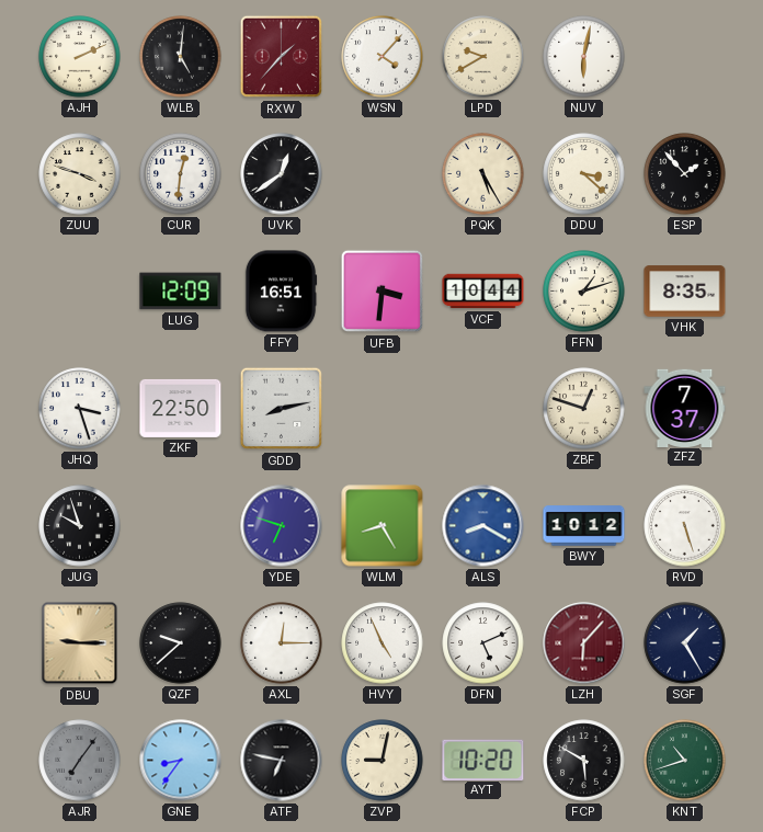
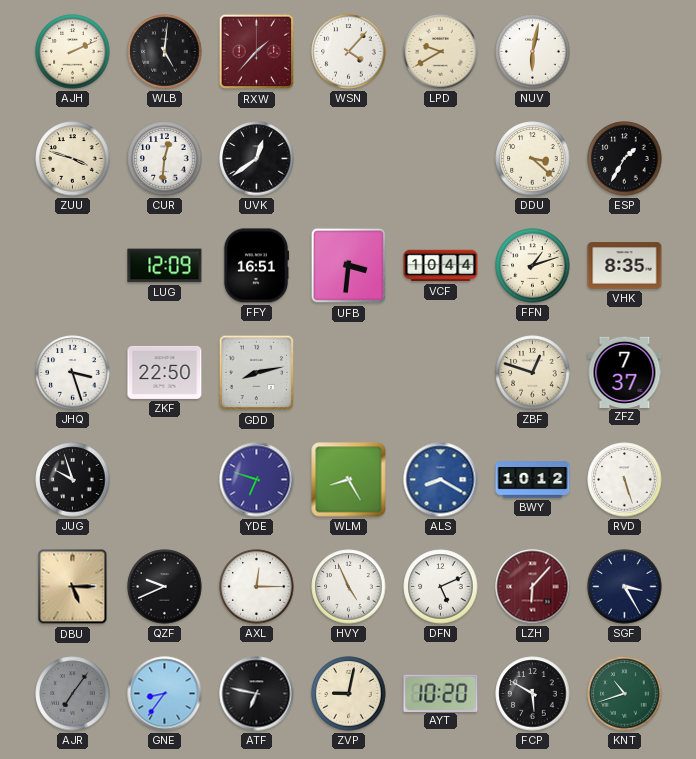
PQK: 5:25 -> none
ESP: 1:53 -> 1:35
DBU: 9:15 -> 5:15
QZF: 9:38 -> 9:41
SGF: 1:25 -> 3:25
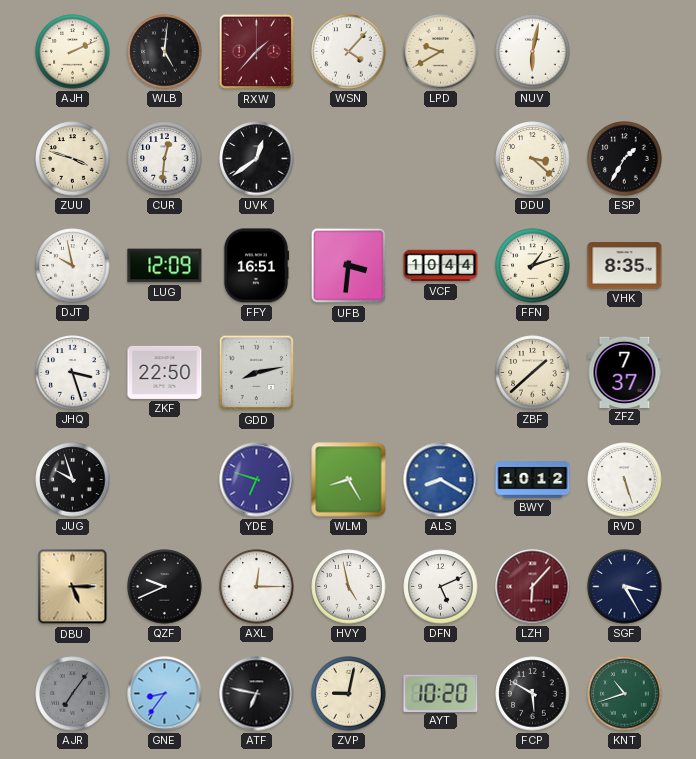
DJT: none -> 9:58
ZBF: 12:48 -> 1:38
HVY: 4:56 -> 4:58
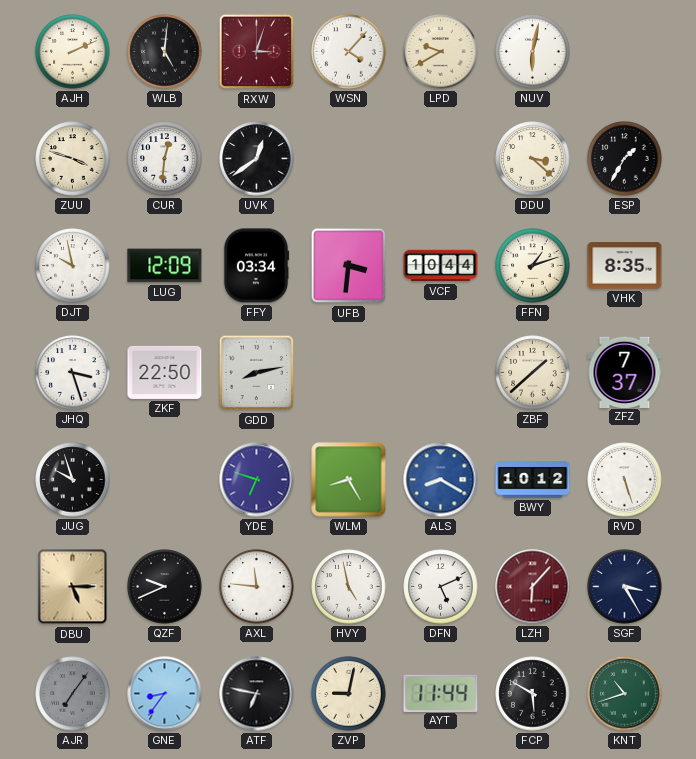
RXW: 1:37 -> 3:03
FFY: 16:51 -> 03:34
AXL: 12:15 -> 11:46
AYT: 10:20 -> 11:44
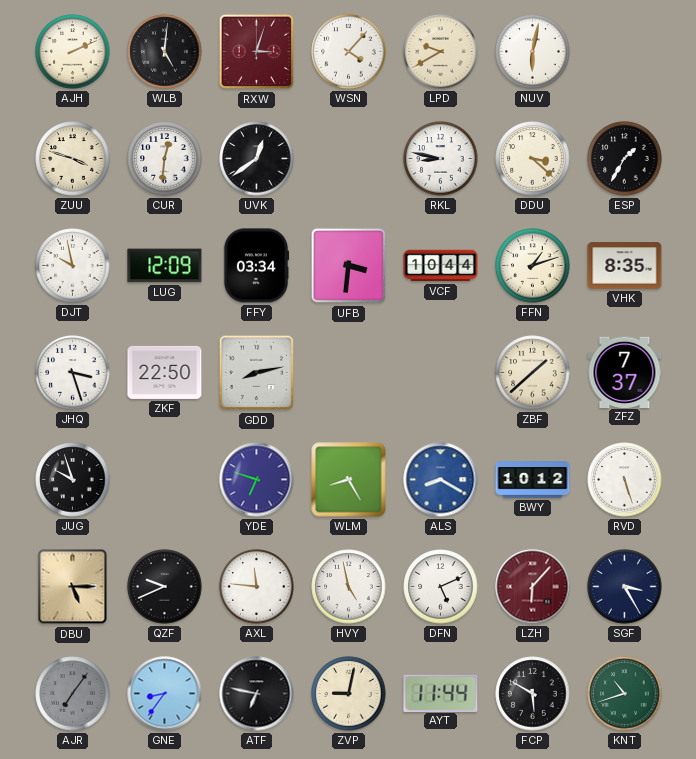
RKL: none -> 8:47
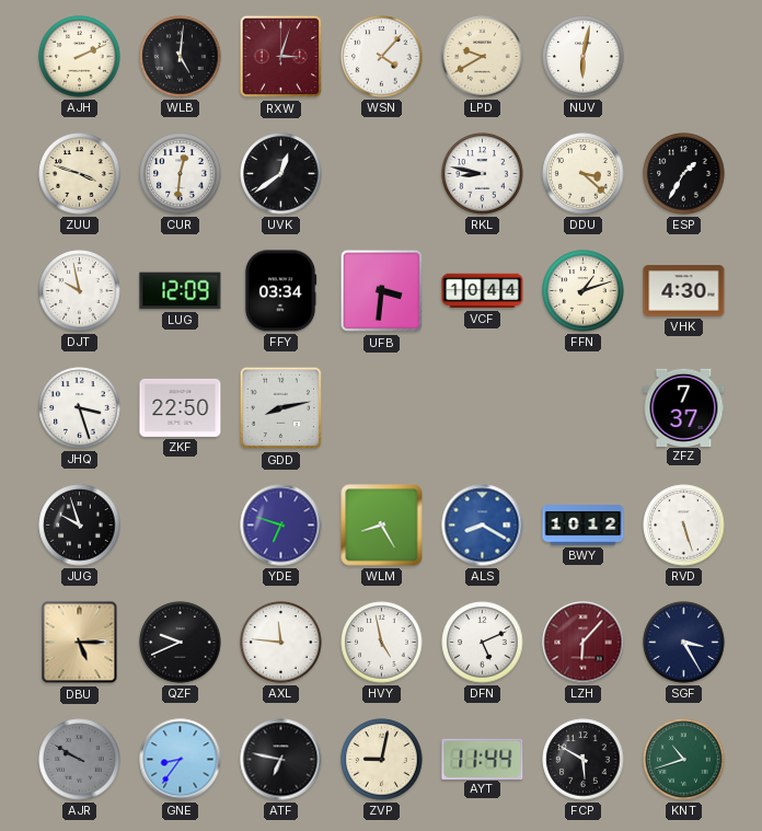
VHK: 8:35 -> 4:30
ZBF: 1:38 -> none
AJR: 7:06 -> 9:50
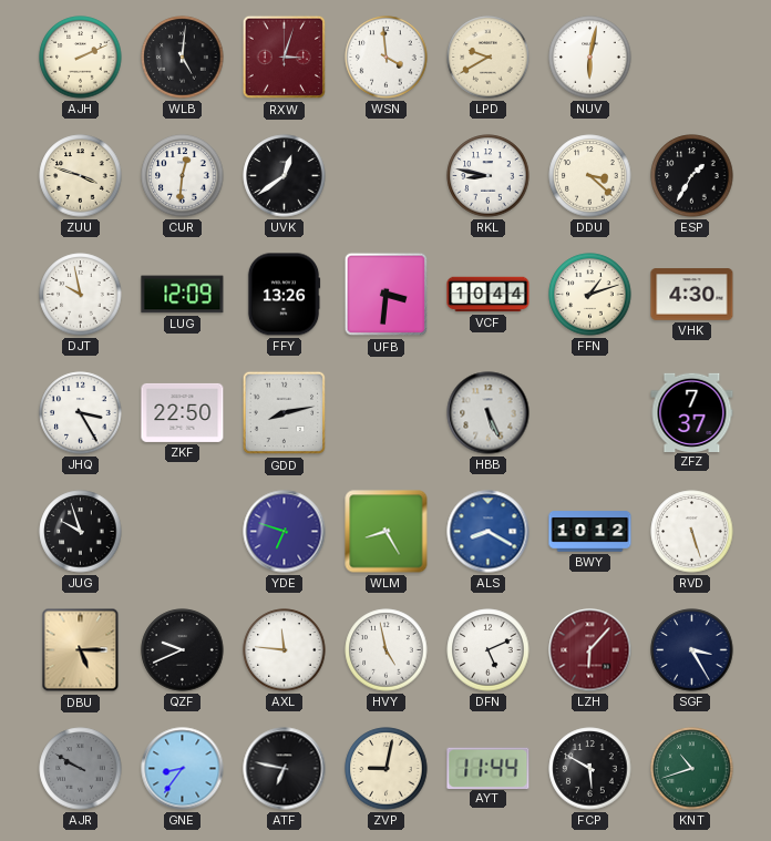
WSN: 4:07 -> 3:59
FFY: 03:34 -> 13:26
JHQ: 3:27 -> 3:25
HBB: none -> 5:26
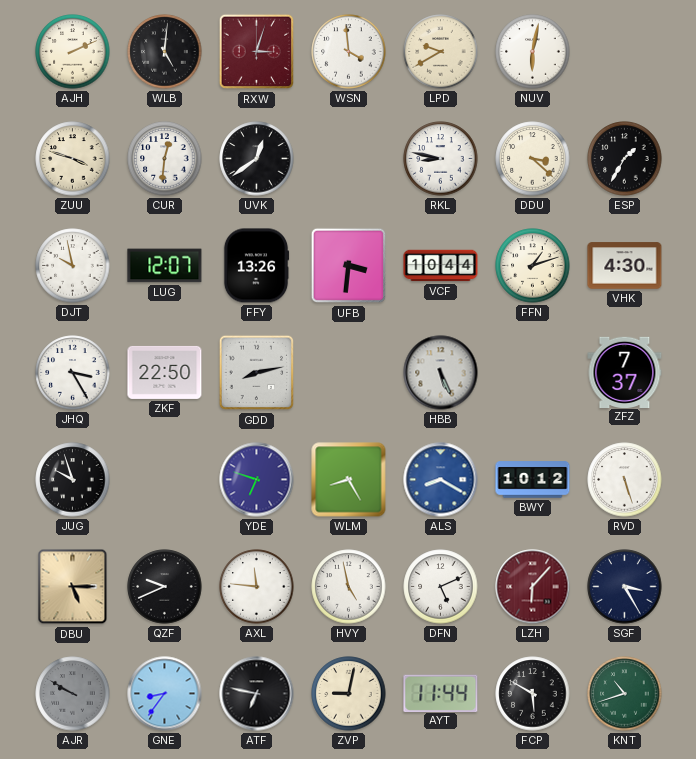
LUG: 12:09 -> 12:07
